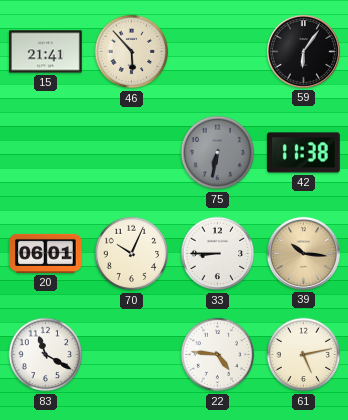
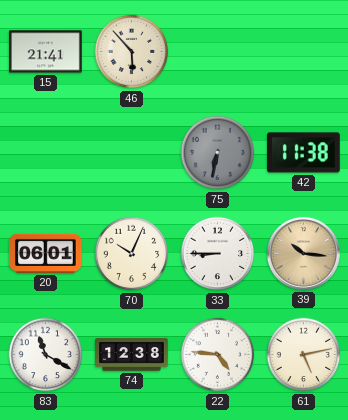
59: 6:06 -> none
74: none -> 12:38
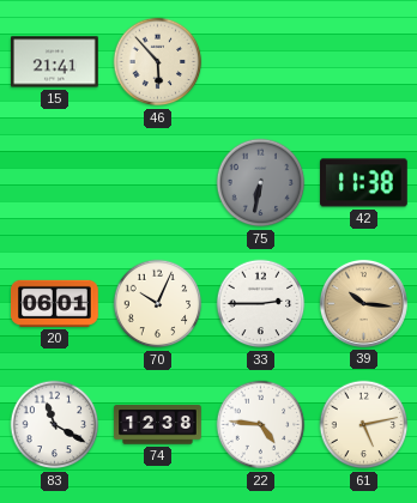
33: 8:45 -> 2:45
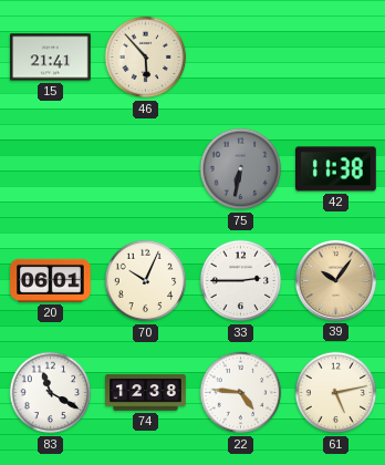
39: 10:16 -> 10:06
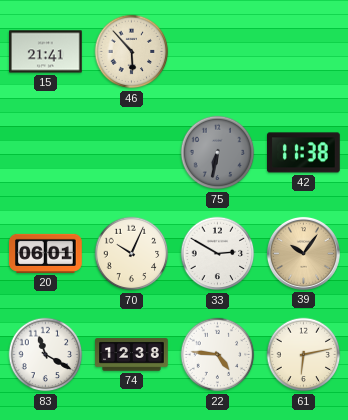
33: 2:45 -> 2:50
61: 5:13 -> 6:13
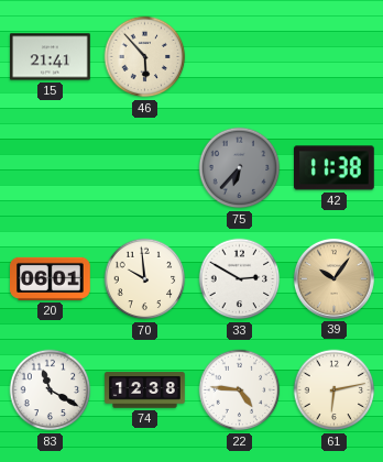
75: 6:32 -> 6:37
70: 10:04 -> 9:59
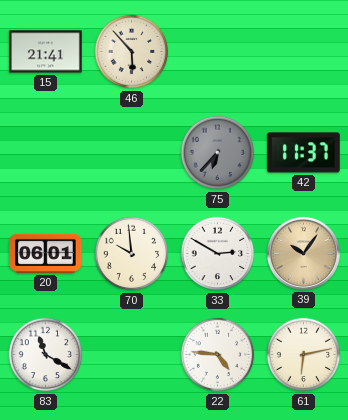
42: 11:38 -> 11:37
74: 12:38 -> none
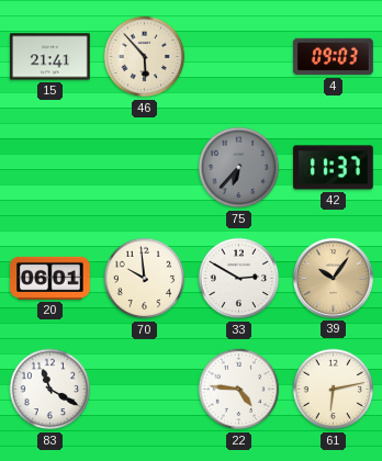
4: none -> 09:03
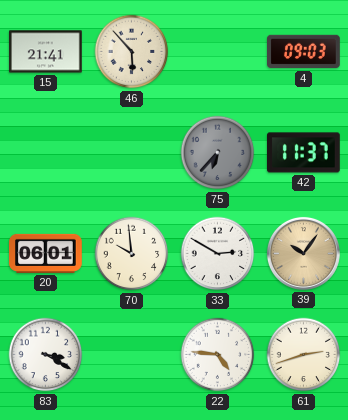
83: 11:20 -> 3:20
61: 6:13 -> 2:42
